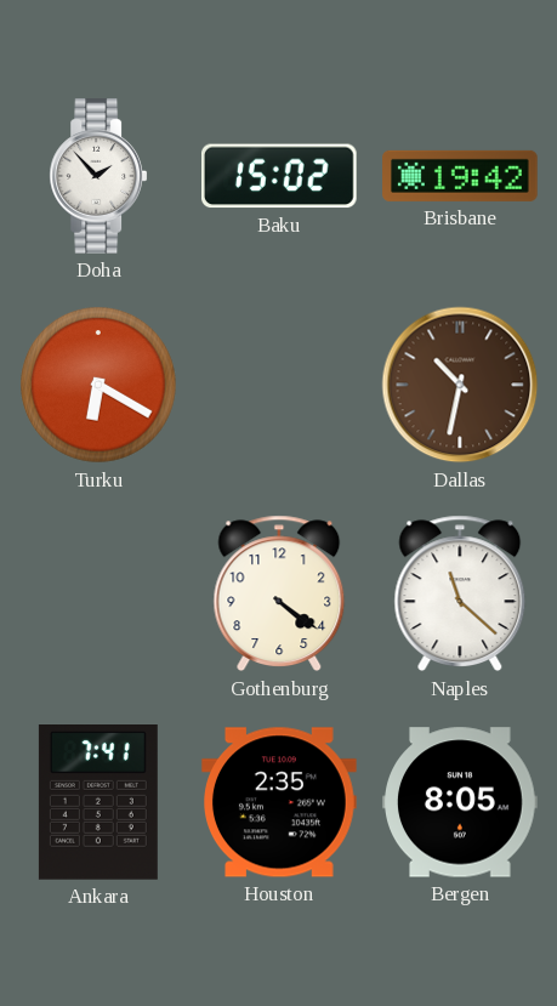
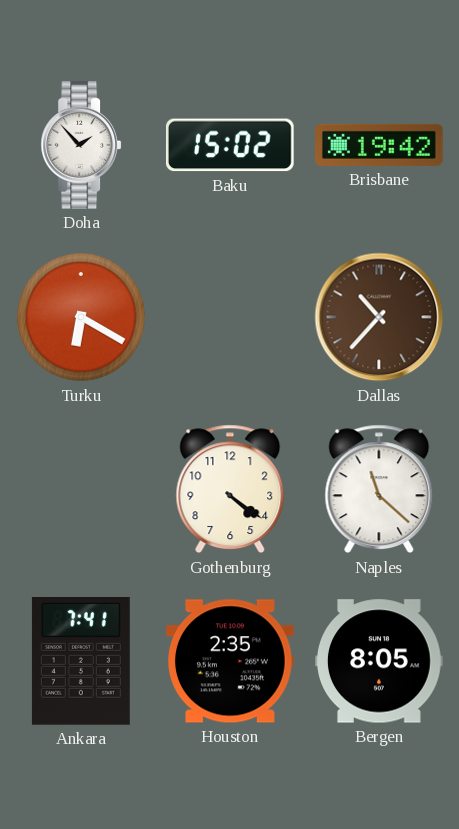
Dallas: 10:32 -> 10:37
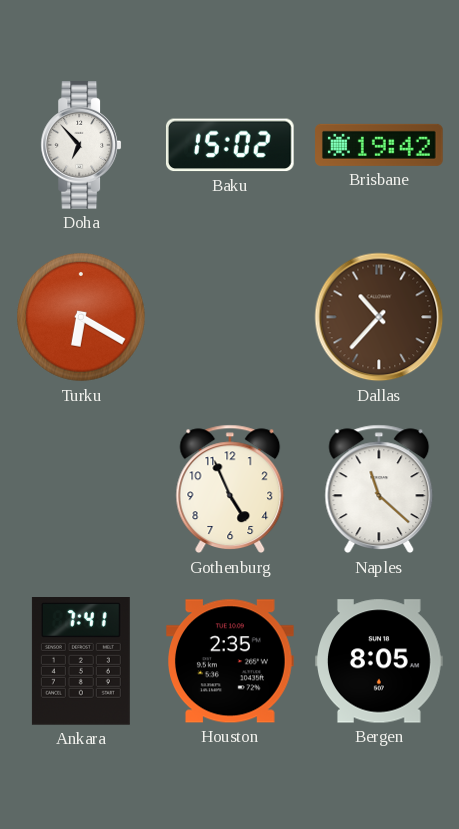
Doha: 1:53 -> 6:53
Gothenburg: 4:21 -> 4:56
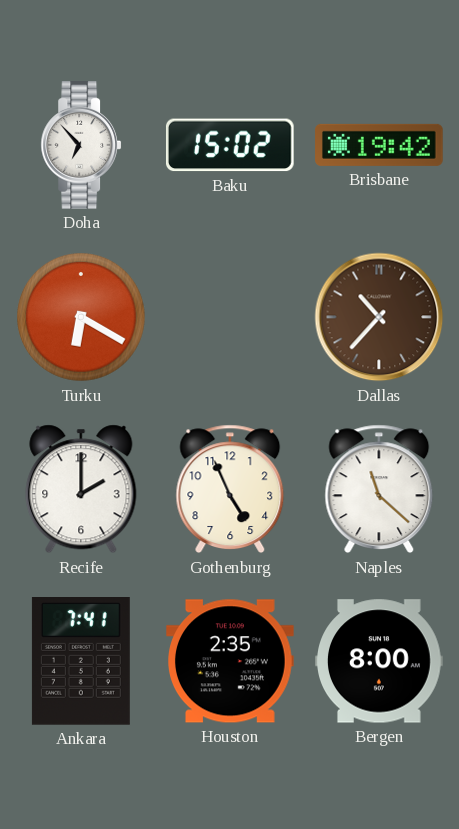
Recife: none -> 2:00
Bergen: 8:05 -> 8:00
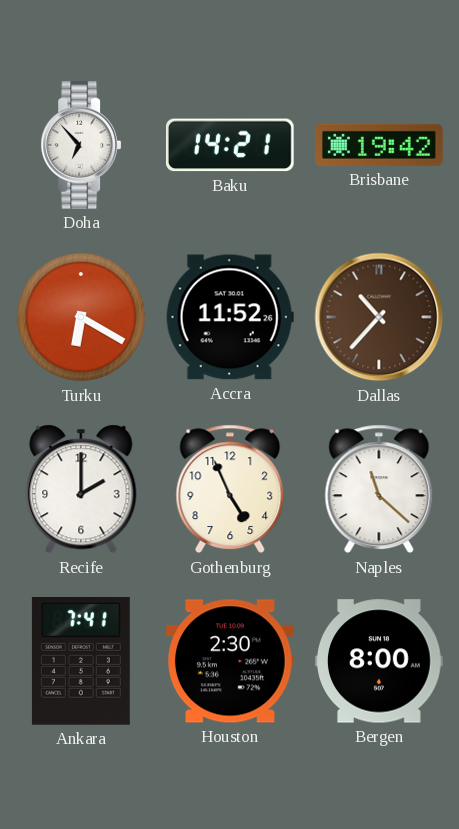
Baku: 15:02 -> 14:21
Accra: none -> 11:52
Houston: 2:35 -> 2:30
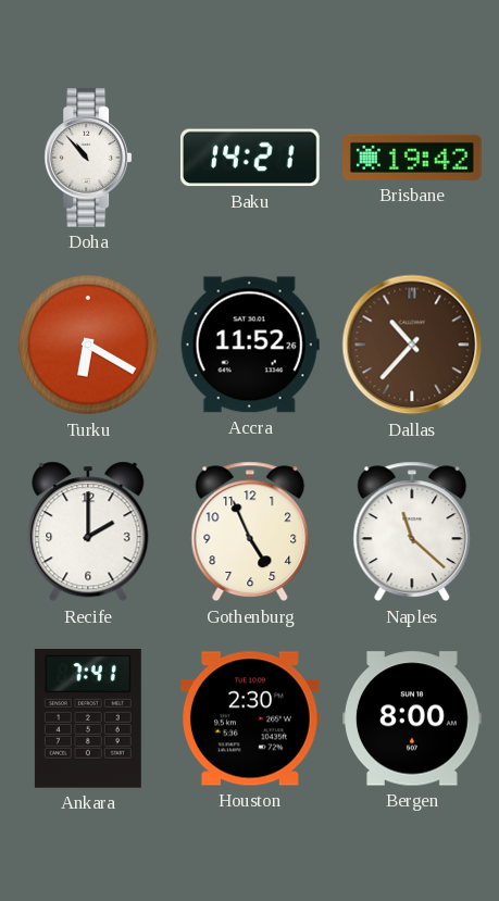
Doha: 6:53 -> 10:53
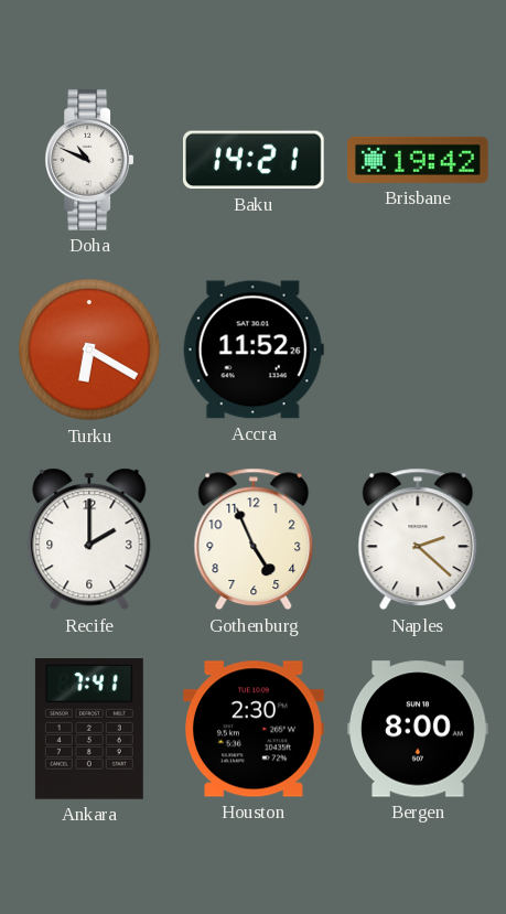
Doha: 10:53 -> 10:49
Dallas: 10:37 -> none
Naples: 11:22 -> 2:22
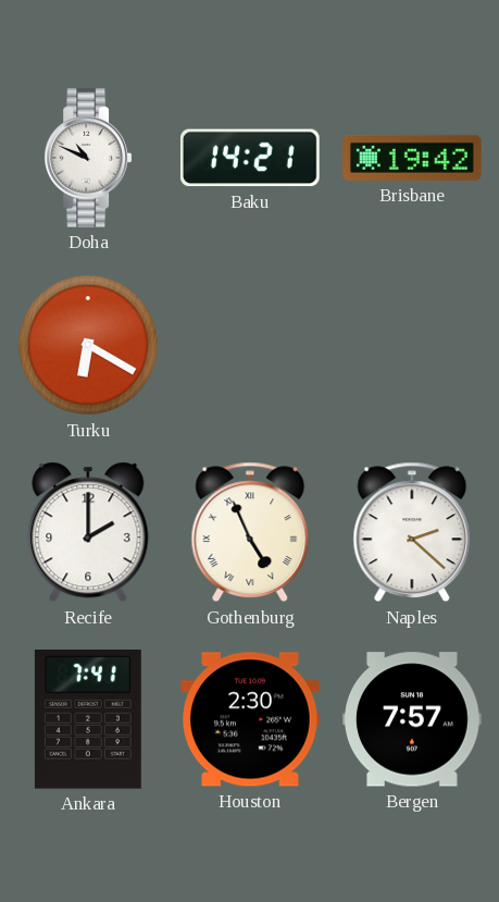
Accra: 11:52 -> none
Gothenburg numerals: Arabic -> Roman
Bergen: 8:00 -> 7:57
